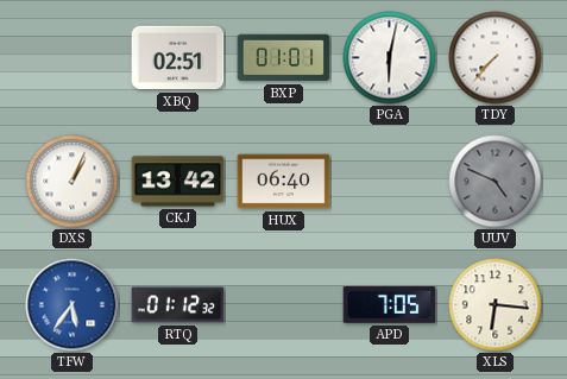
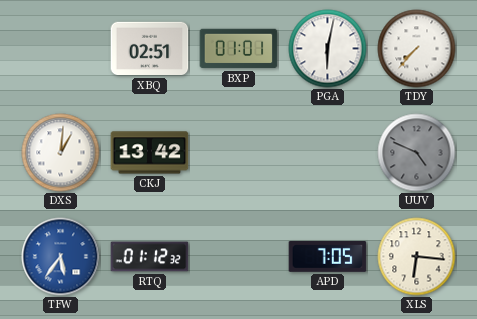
DXS: 1:04 -> 1:01
HUX: 06:40 -> none
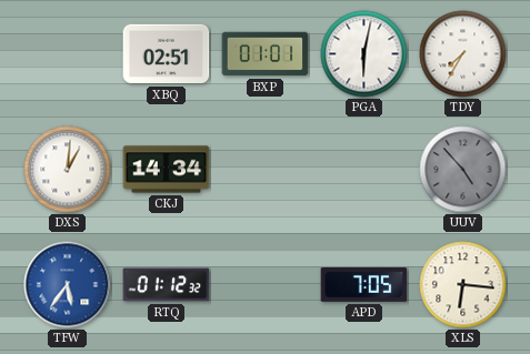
TDY: 7:37 -> 7:35
CKJ: 13:42 -> 14:34
UUV: 4:49 -> 4:53
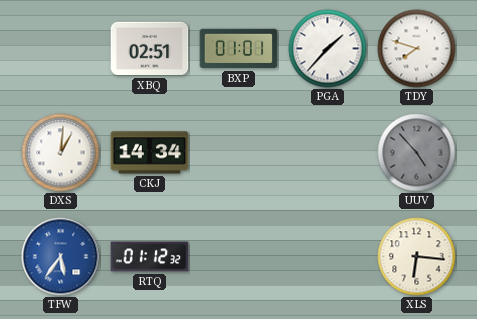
PGA: 6:02 -> 1:37
TDY: 7:35 -> 7:48
APD: 7:05 -> none
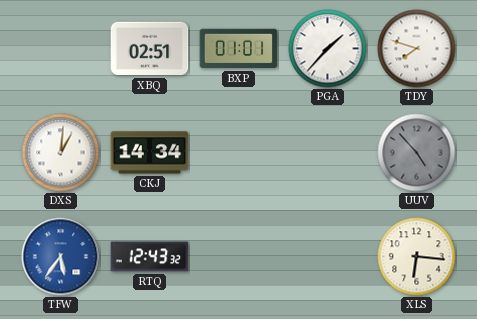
RTQ: 01:12 -> 12:43
